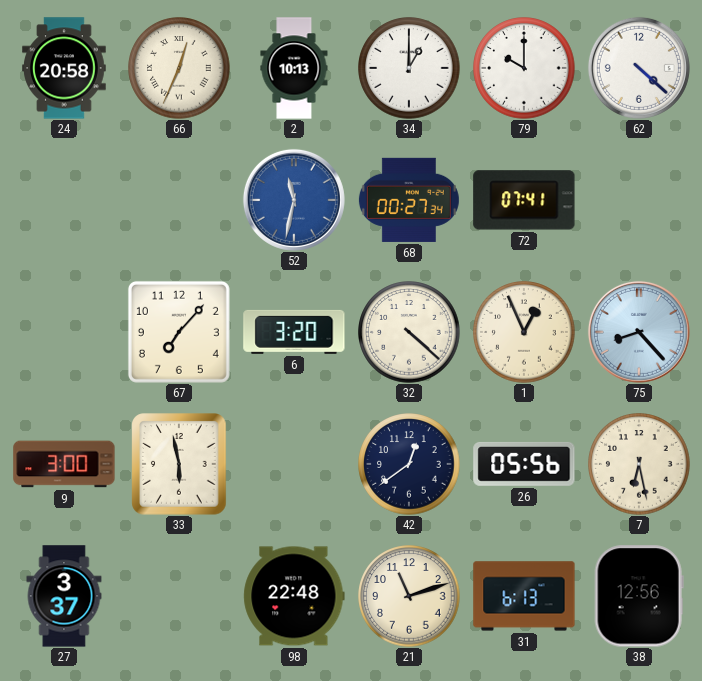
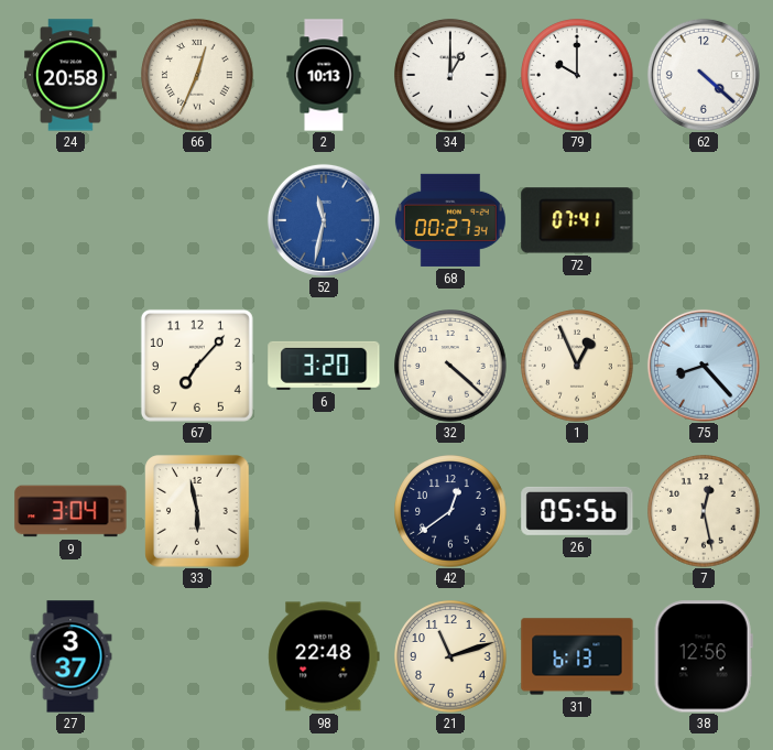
9: 3:00 -> 3:04
7: 6:28 -> 12:28
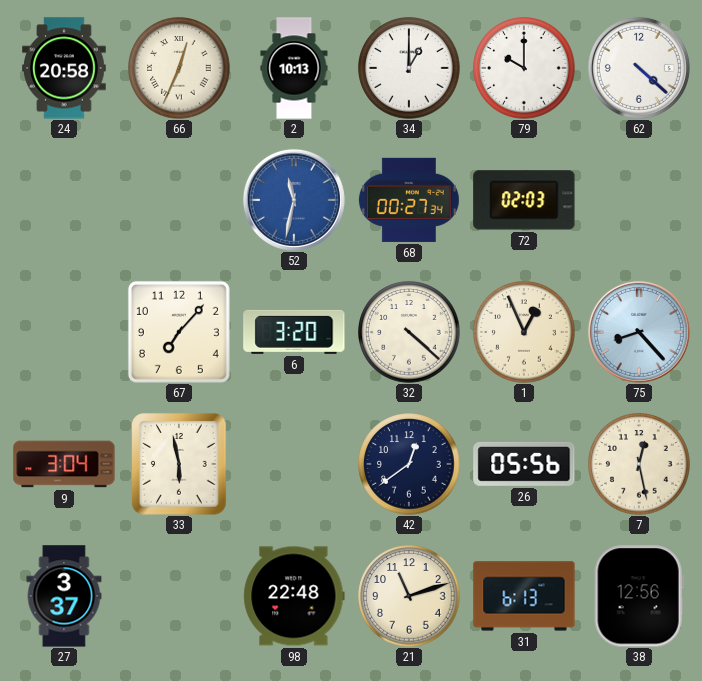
72: 07:41 -> 02:03
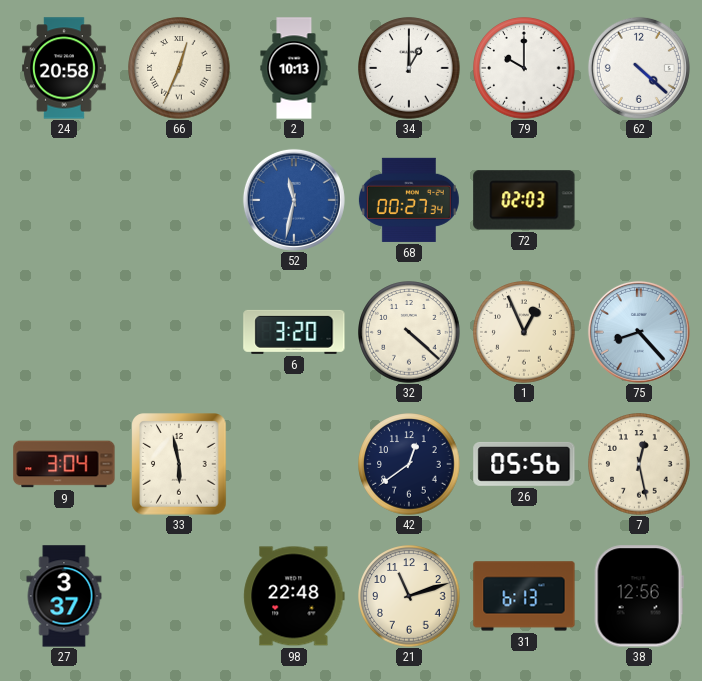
67: 7:07 -> none
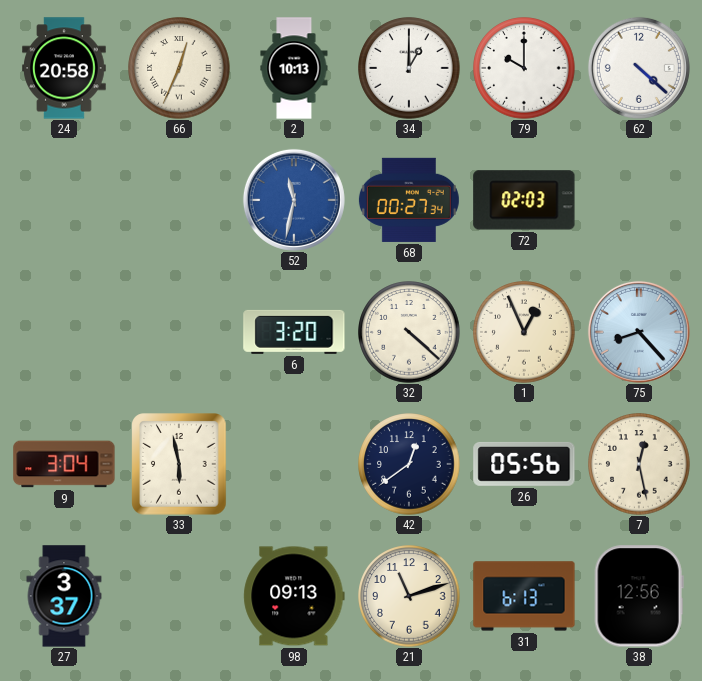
98: 22:48 -> 09:13
